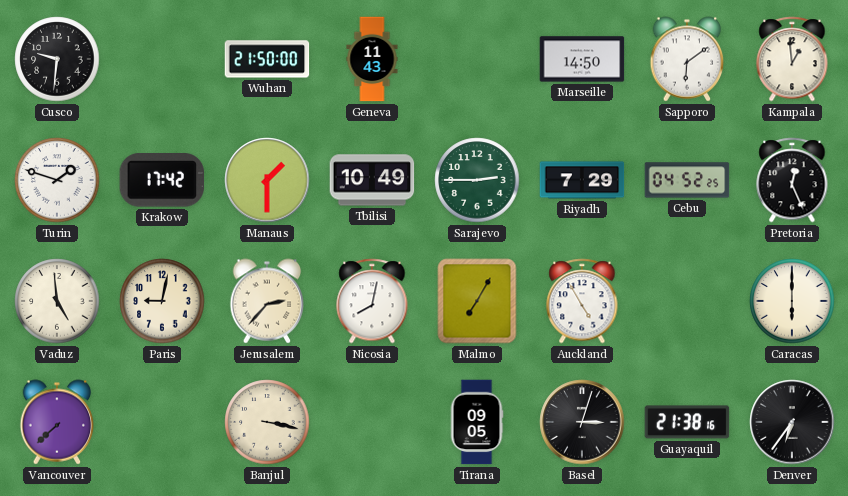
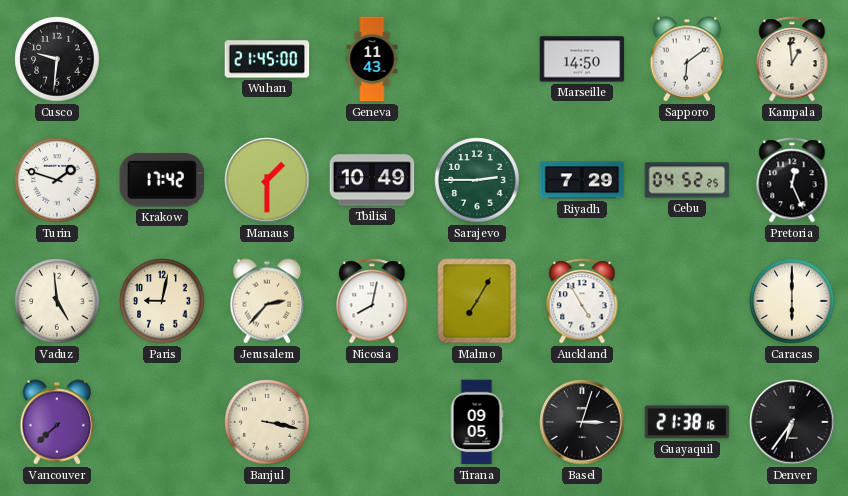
Wuhan: 21:50 -> 21:45
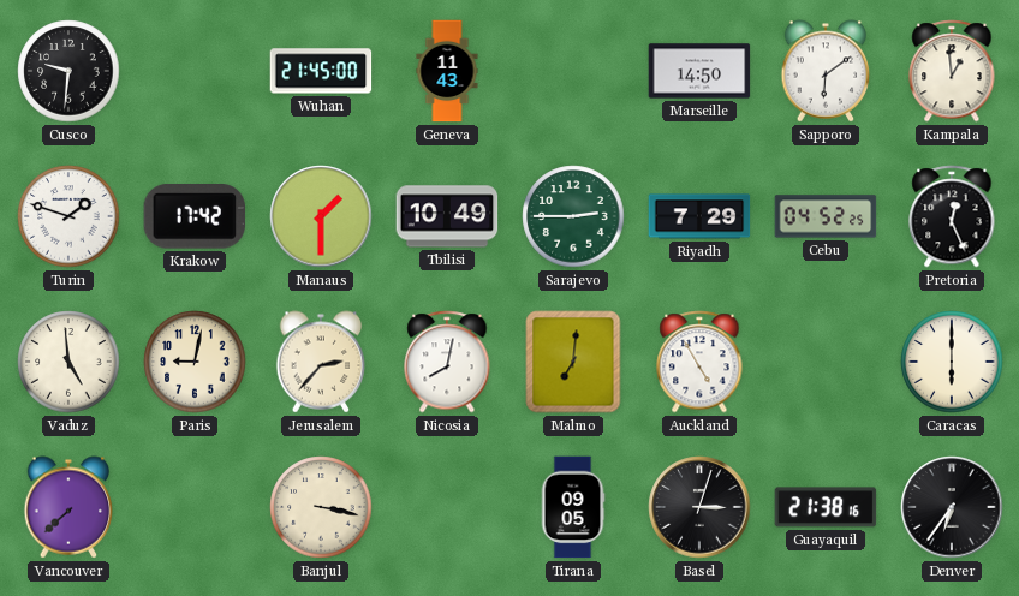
Malmo: 7:05 -> 7:01
